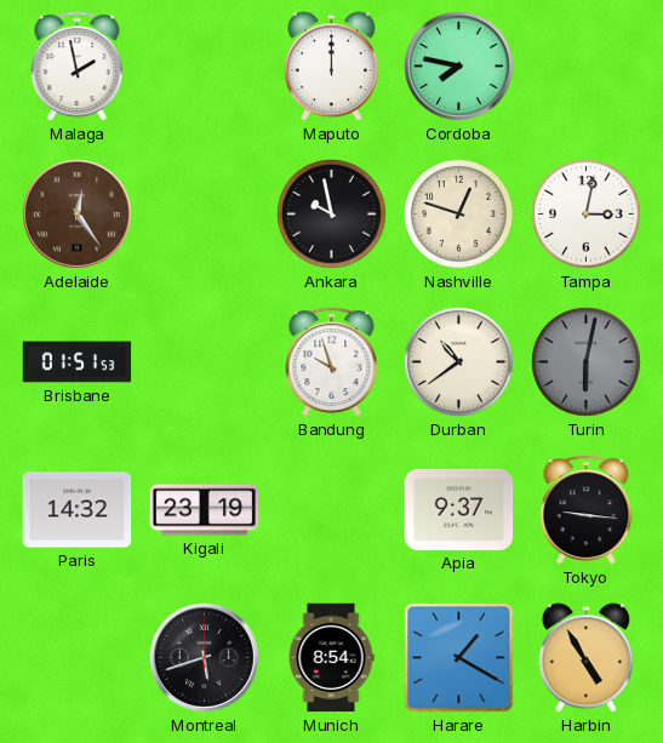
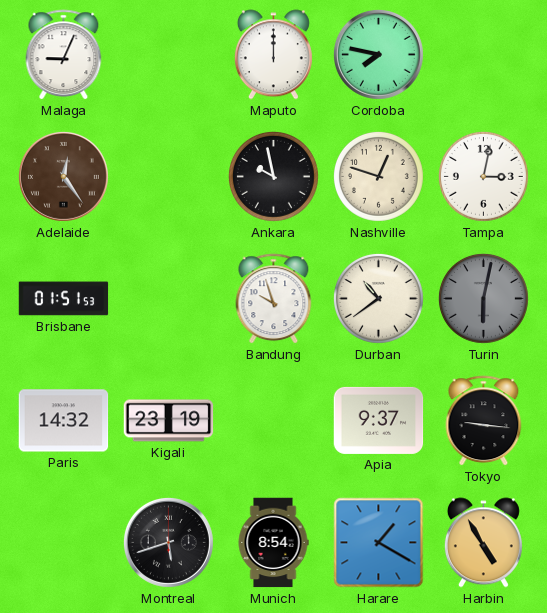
Malaga: 1:58 -> 9:04
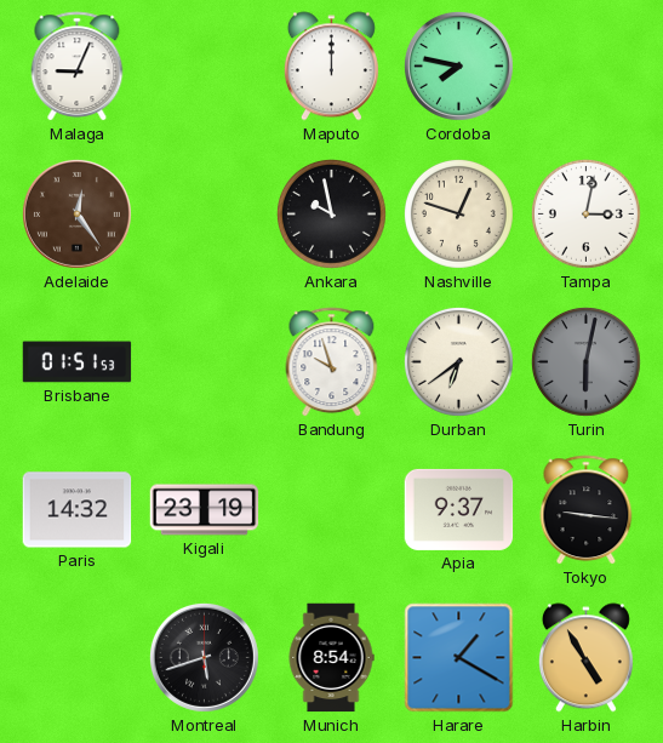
Durban: 10:39 -> 6:39
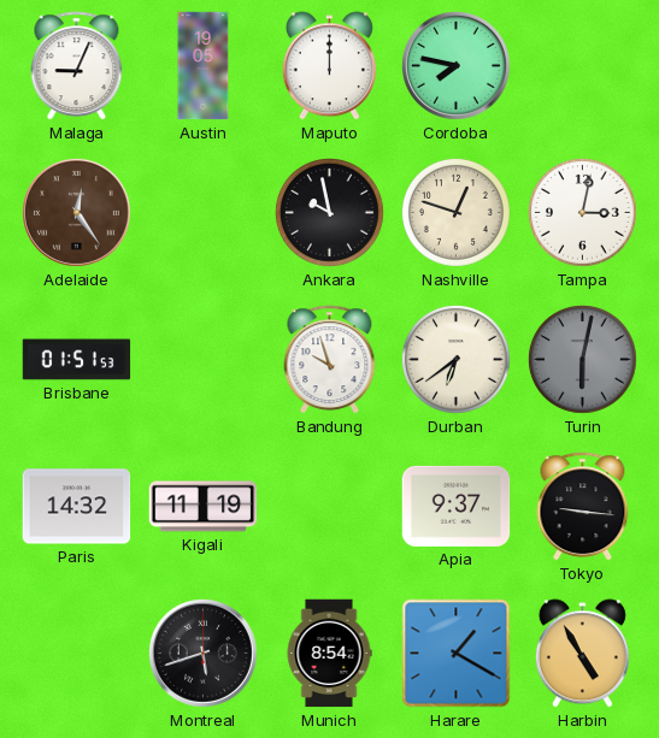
Austin: none -> 19:05
Kigali: 23:19 -> 11:19
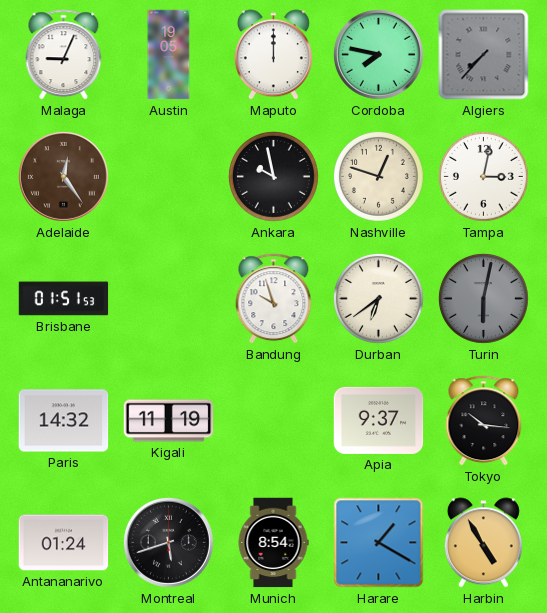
Algiers: none -> 7:37
Tokyo: 9:16 -> 10:16
Antananarivo: none -> 01:24
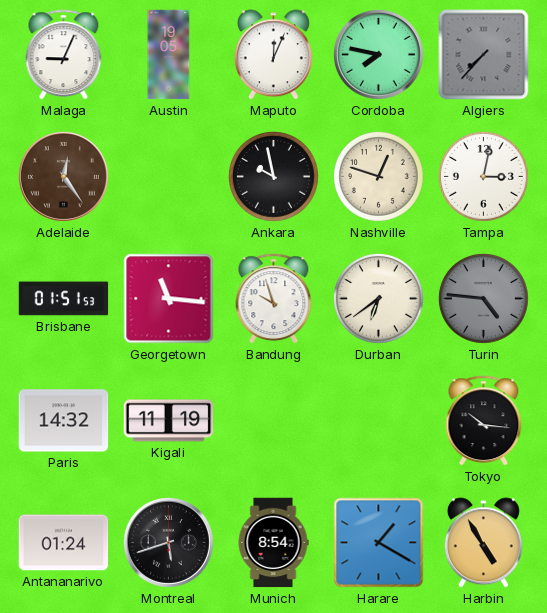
Maputo: 12:00 -> 12:04
Georgetown: none -> 11:16
Turin: 6:02 -> 4:46
Apia: 9:37 -> none
